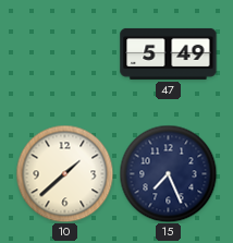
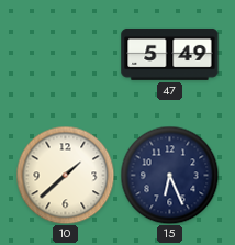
15: 7:26 -> 6:26
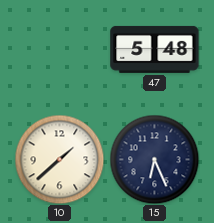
47: 5:49 -> 5:48
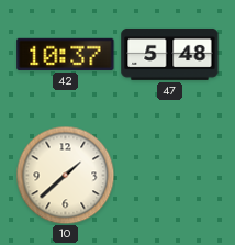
42: none -> 10:37
15: 6:26 -> none
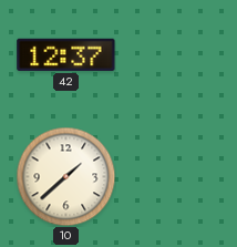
42: 10:37 -> 12:37
47: 5:48 -> none
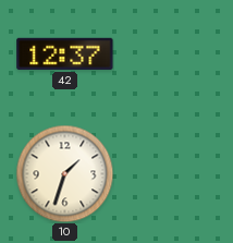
10: 1:38 -> 1:33
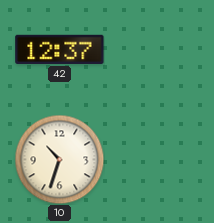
10: 1:33 -> 10:33
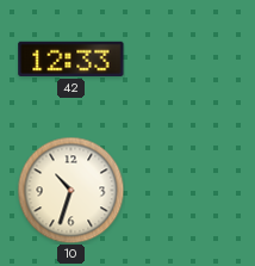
42: 12:37 -> 12:33
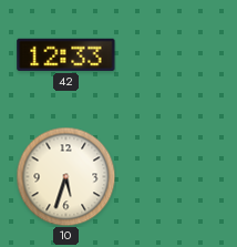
10: 10:33 -> 5:33
